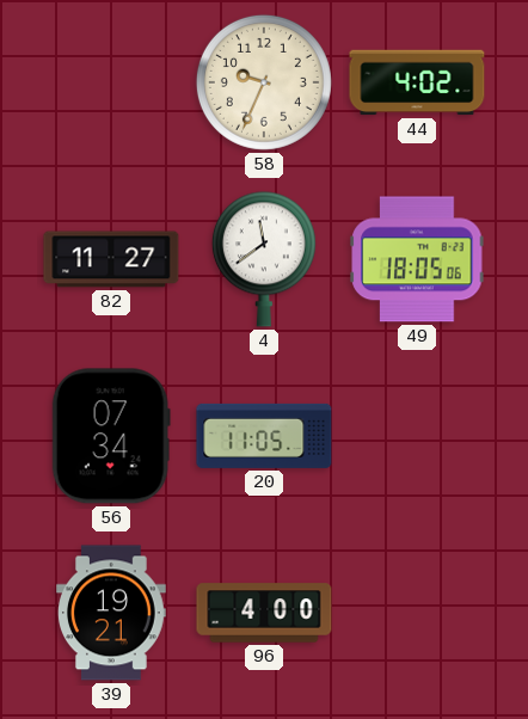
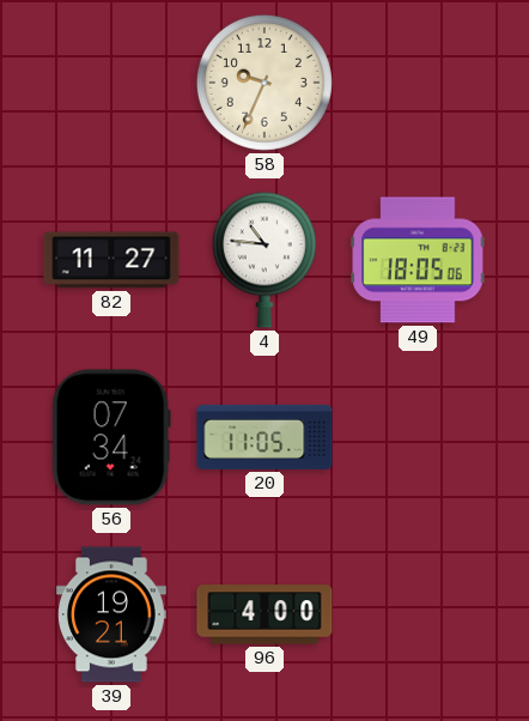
44: 4:02 -> none
4: 11:39 -> 10:46
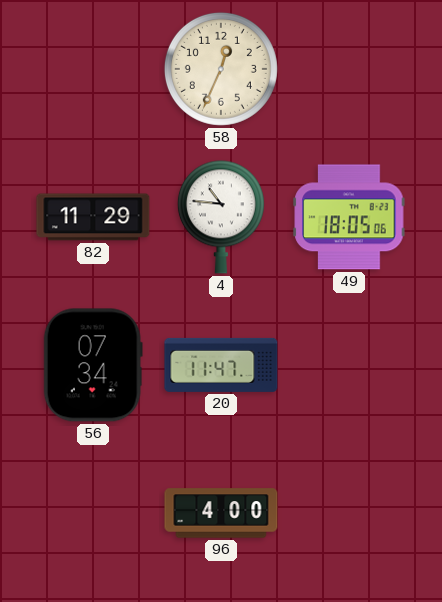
58: 9:34 -> 12:34
82: 11:27 -> 11:29
20: 11:05 -> 11:47
39: 19:21 -> none
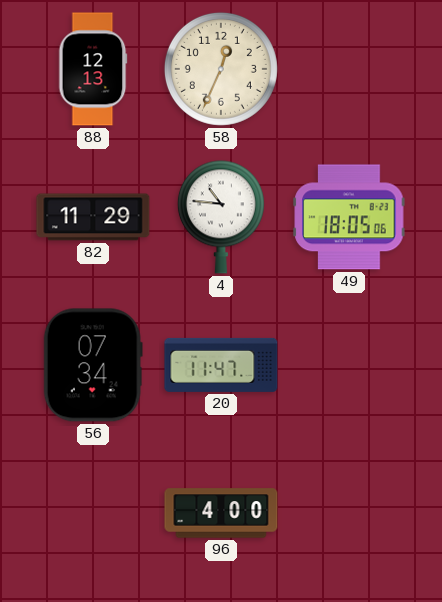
88: none -> 12:13
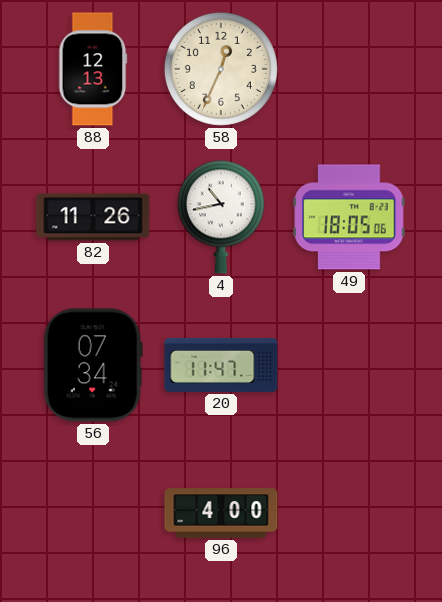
82: 11:29 -> 11:26
4: 10:46 -> 10:43
